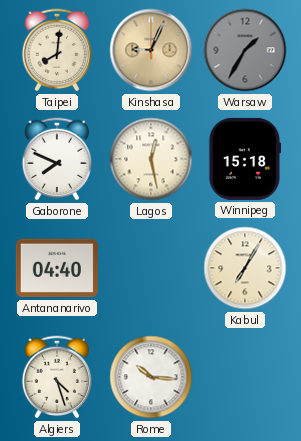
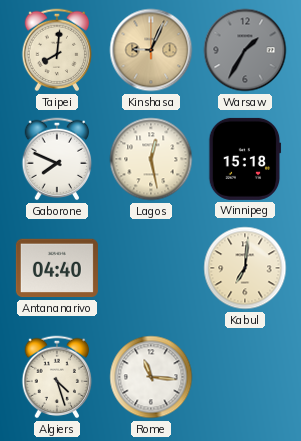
Kabul: 7:05 -> 7:01
Rome: 10:16 -> 11:16
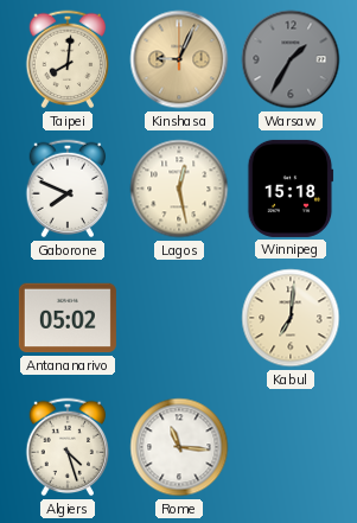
Antananarivo: 04:40 -> 05:02
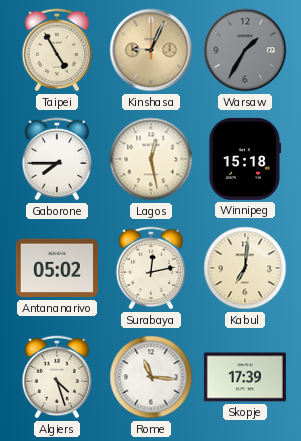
Taipei: 8:01 -> 4:55
Gaborone: 7:49 -> 7:45
Surabaya: none -> 12:13
Skopje: none -> 17:39
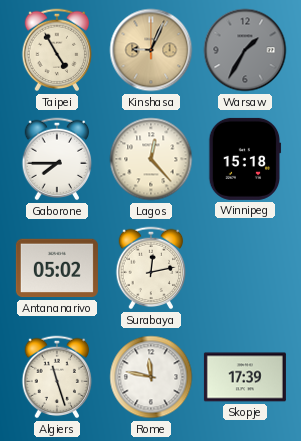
Lagos: 12:28 -> 12:23
Kabul: 7:01 -> none
Algiers: 4:27 -> 11:27
Rome: 11:16 -> 11:47
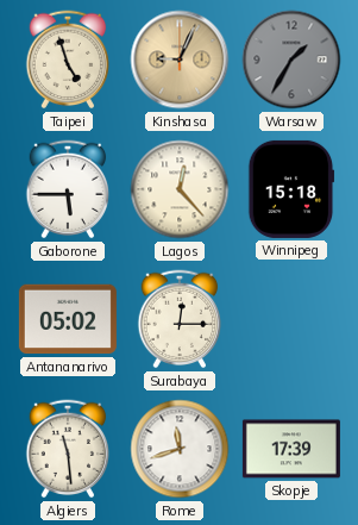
Taipei: 4:55 -> 4:57
Gaborone: 7:45 -> 5:45
Surabaya: 12:13 -> 12:15
Algiers: 11:27 -> 11:29
Rome: 11:47 -> 11:42
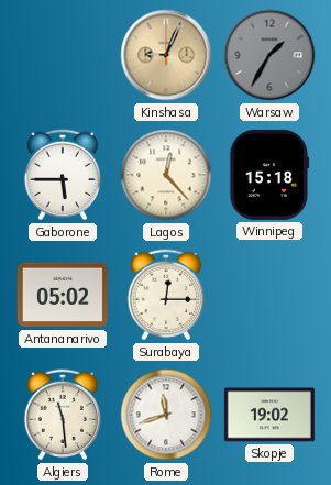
Taipei: 4:57 -> none
Skopje: 17:39 -> 19:02
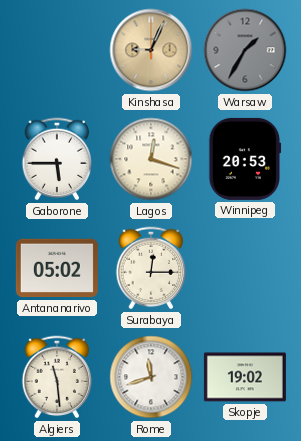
Lagos: 12:23 -> 12:18
Winnipeg: 15:18 -> 20:53
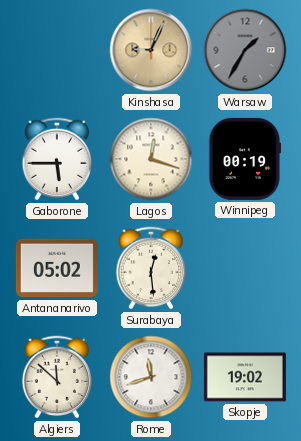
Winnipeg: 20:53 -> 00:19
Surabaya: 12:15 -> 12:29
Algiers: 11:29 -> 11:52
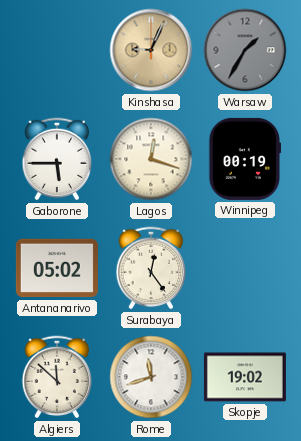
Surabaya: 12:29 -> 12:24
